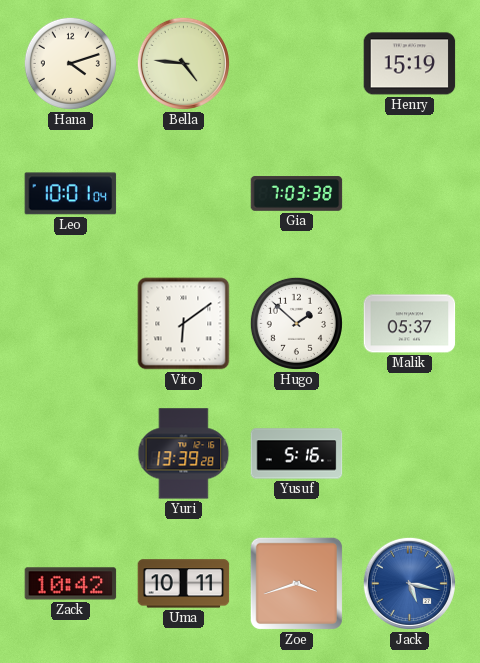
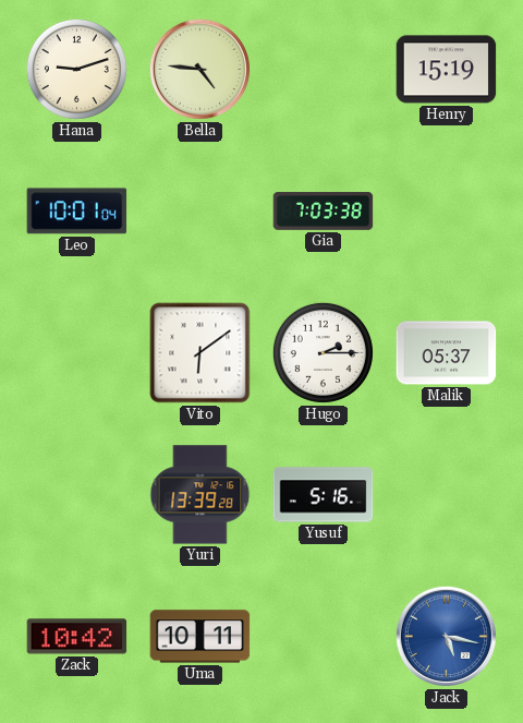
Hana: 4:12 -> 9:12
Hugo: 1:52 -> 2:15
Zoe: 3:42 -> none
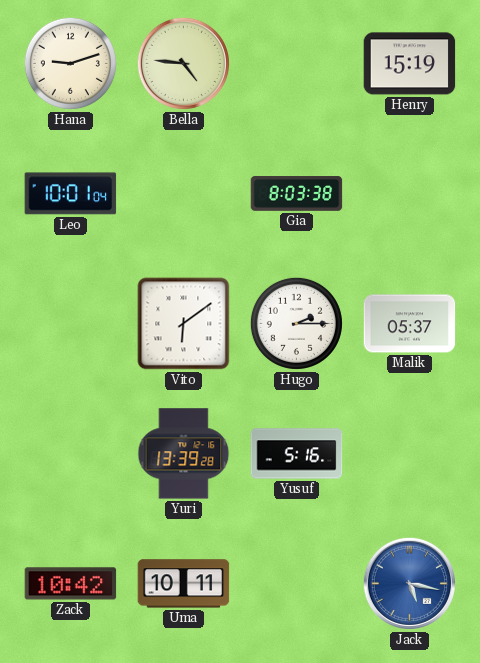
Gia: 7:03 -> 8:03
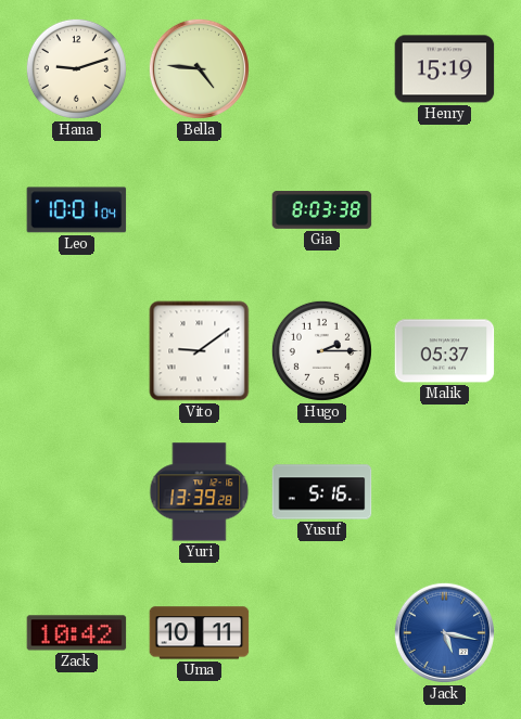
Vito: 6:09 -> 9:09
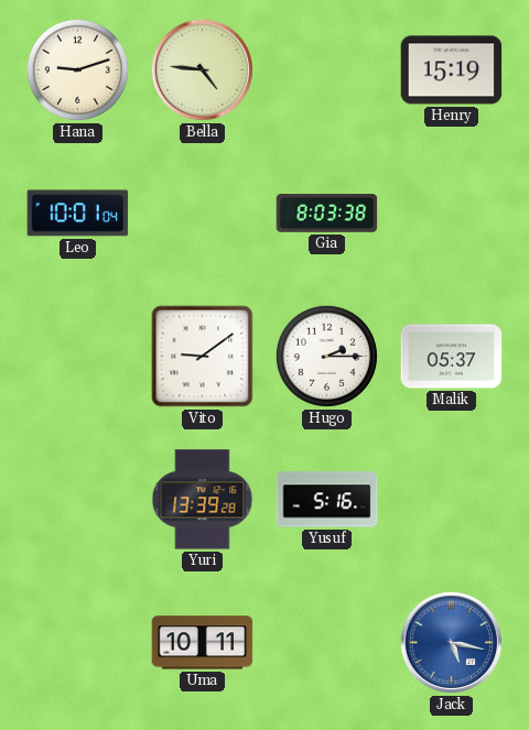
Zack: 10:42 -> none
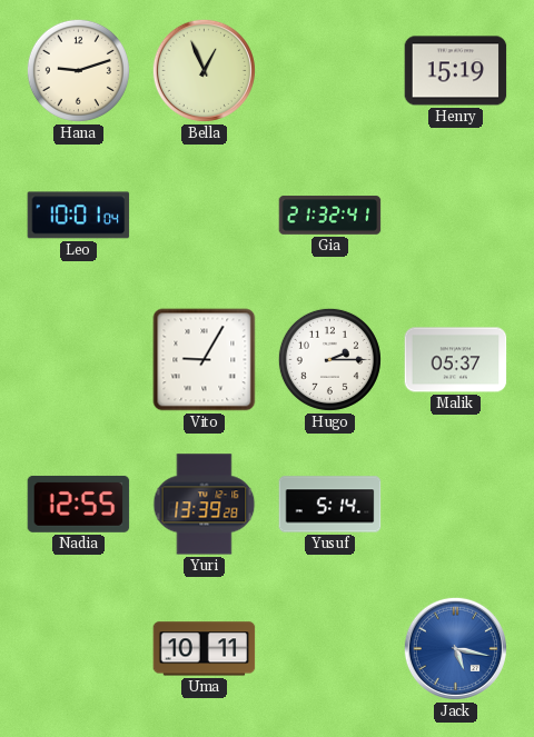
Bella: 4:46 -> 12:56
Gia: 8:03 -> 21:32
Vito: 9:09 -> 9:05
Nadia: none -> 12:55
Yusuf: 5:16 -> 5:14
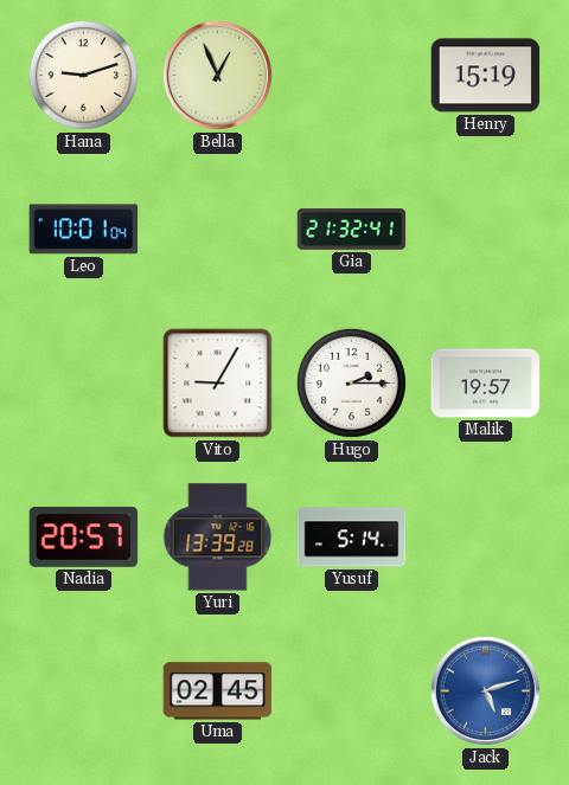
Malik: 05:37 -> 19:57
Nadia: 12:55 -> 20:57
Uma: 10:11 -> 02:45
Jack: 5:17 -> 5:12
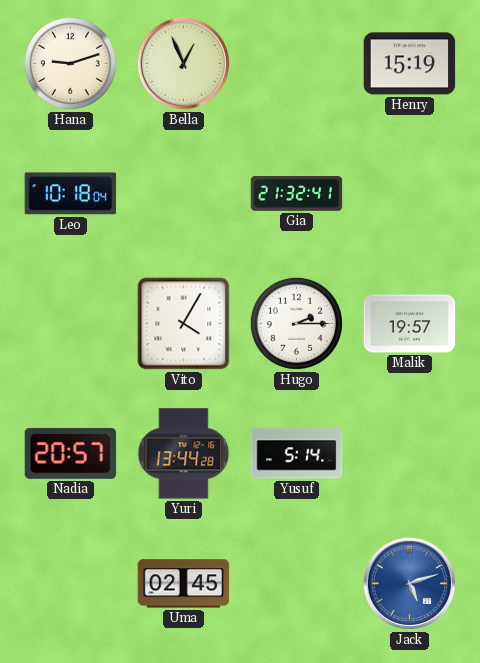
Leo: 10:01 -> 10:18
Vito: 9:05 -> 4:05
Yuri: 13:39 -> 13:44
